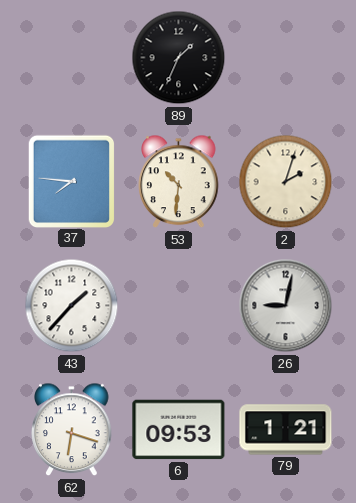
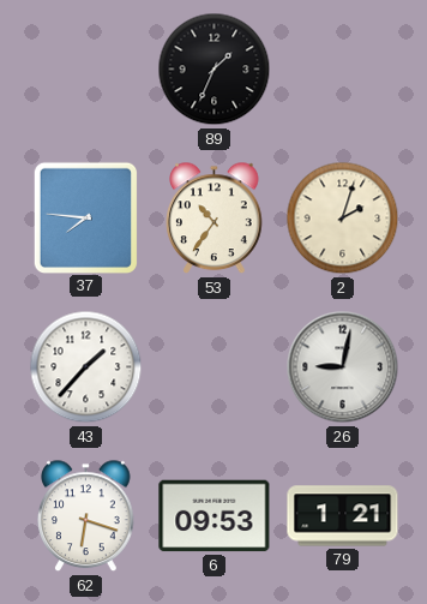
53: 10:31 -> 10:36
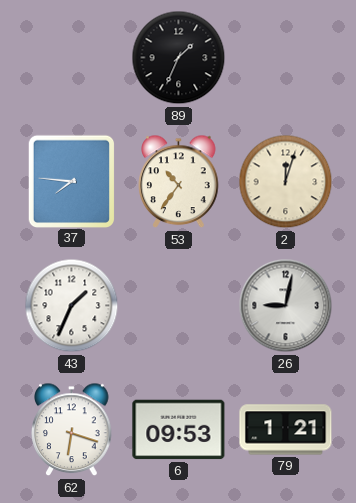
2: 2:03 -> 12:03
43: 1:37 -> 1:34
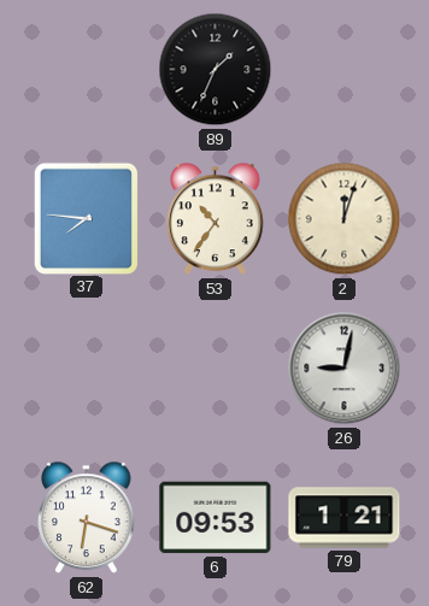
43: 1:34 -> none
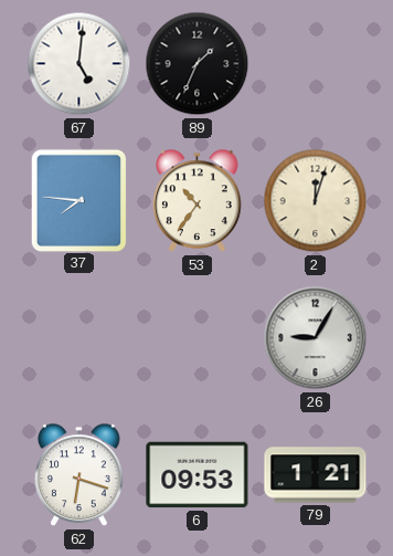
67: none -> 5:01
26: 9:02 -> 9:05
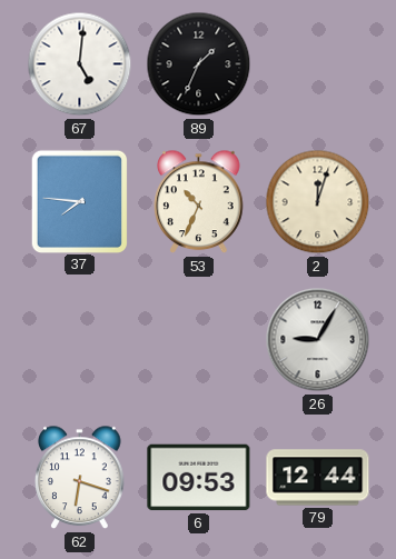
53: 10:36 -> 10:34
79: 1:21 -> 12:44
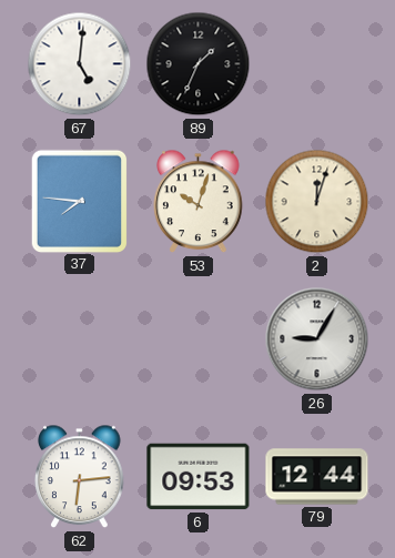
53: 10:34 -> 10:03
62: 6:18 -> 6:14
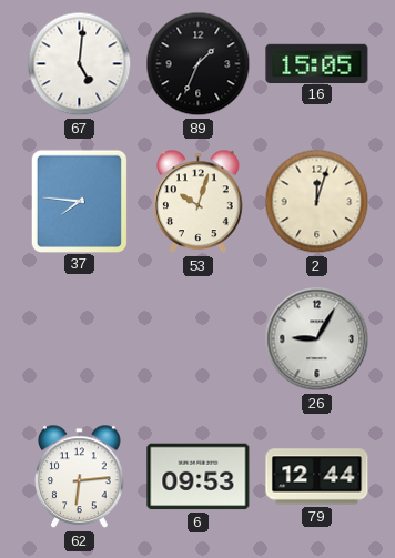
16: none -> 15:05
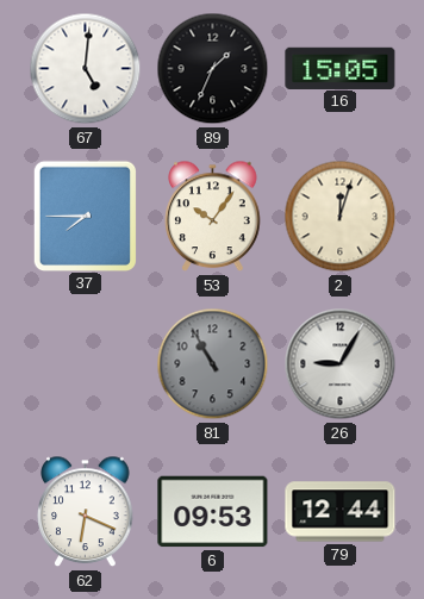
37: 7:46 -> 7:45
53: 10:03 -> 10:06
81: none -> 10:55
62: 6:14 -> 6:19
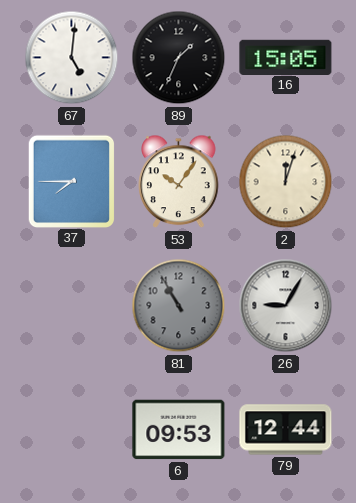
62: 6:19 -> none
